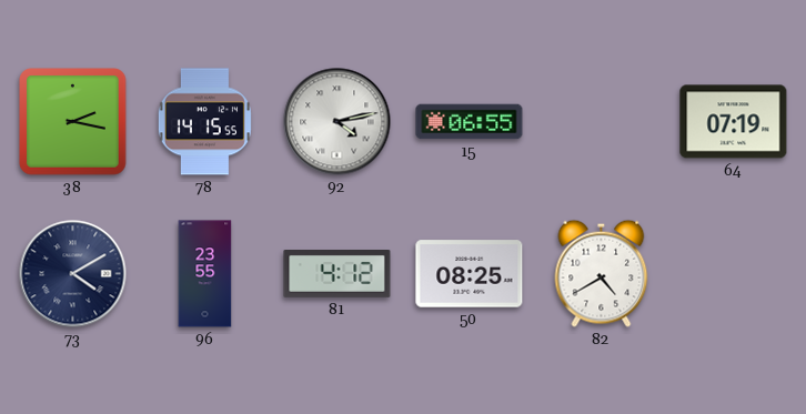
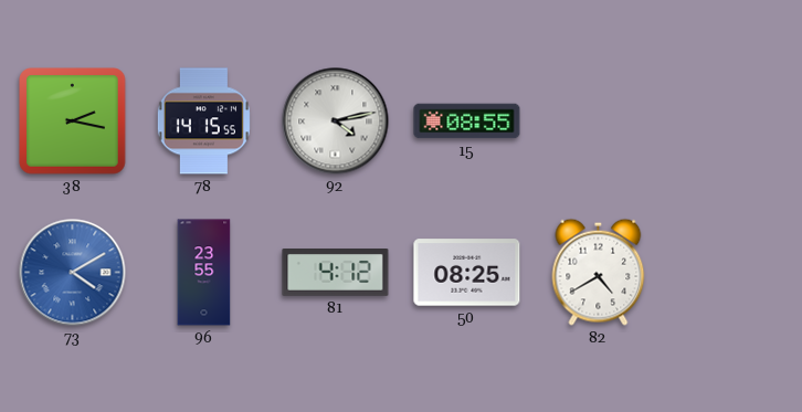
15: 06:55 -> 08:55
64: 07:19 -> none
73 dial: navy -> blue
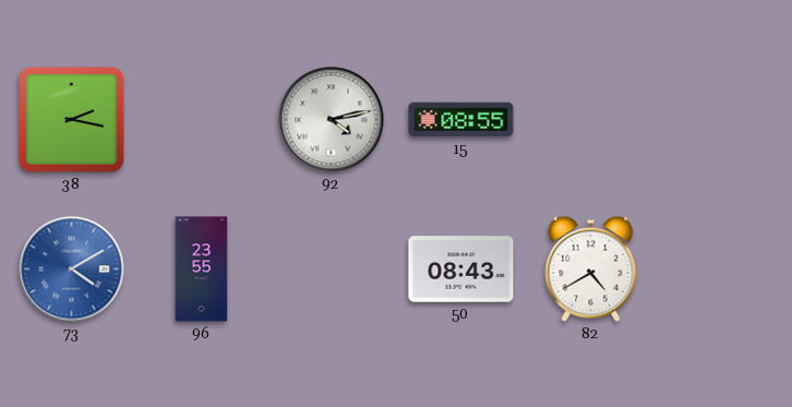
78: 14:15 -> none
81: 4:12 -> none
50: 08:25 -> 08:43
